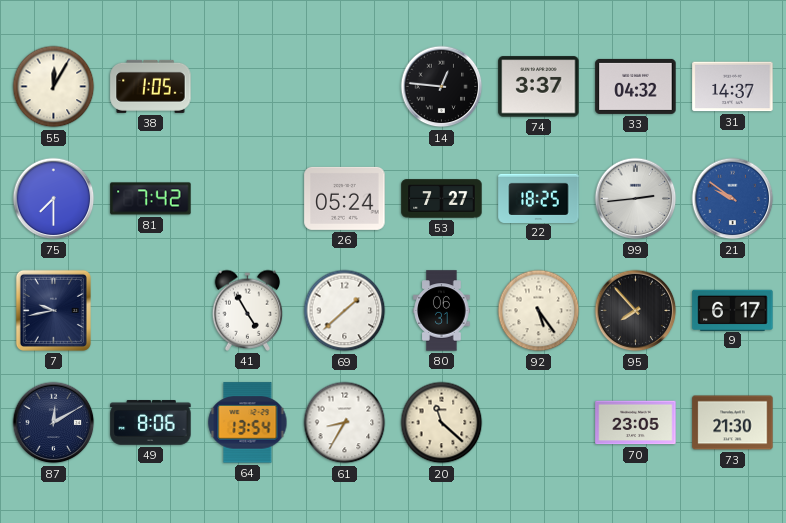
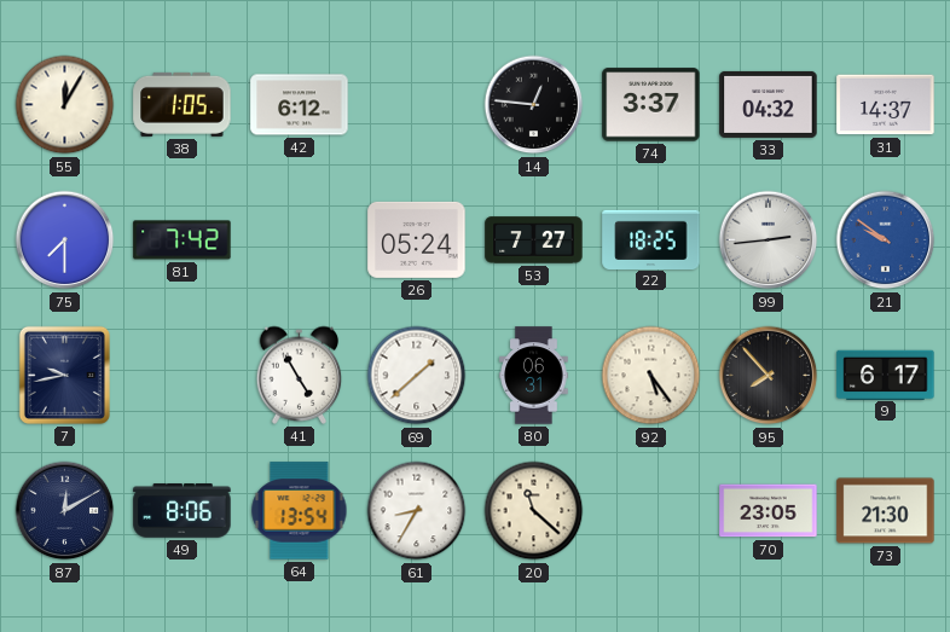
42: none -> 6:12
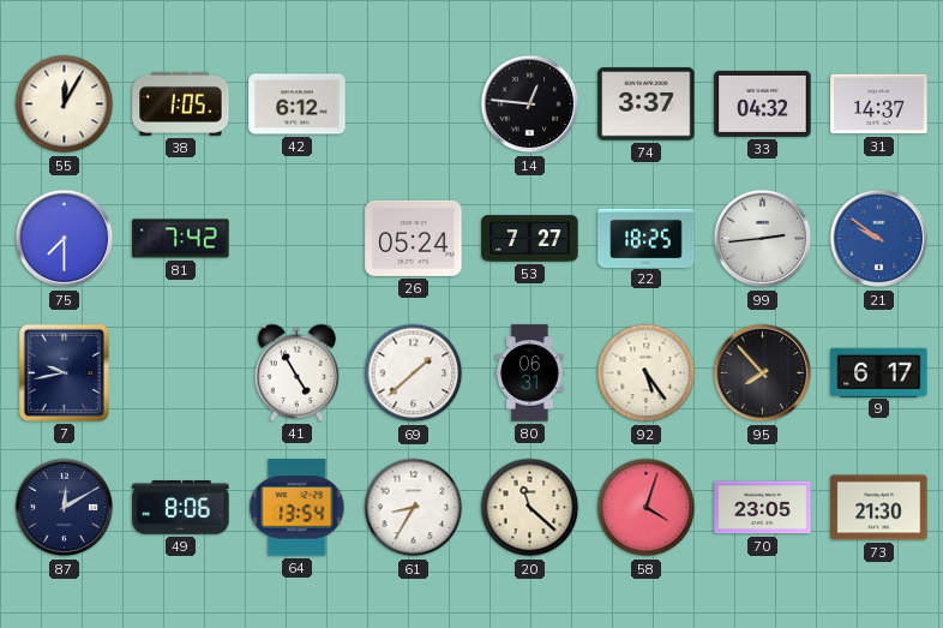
58: none -> 4:03
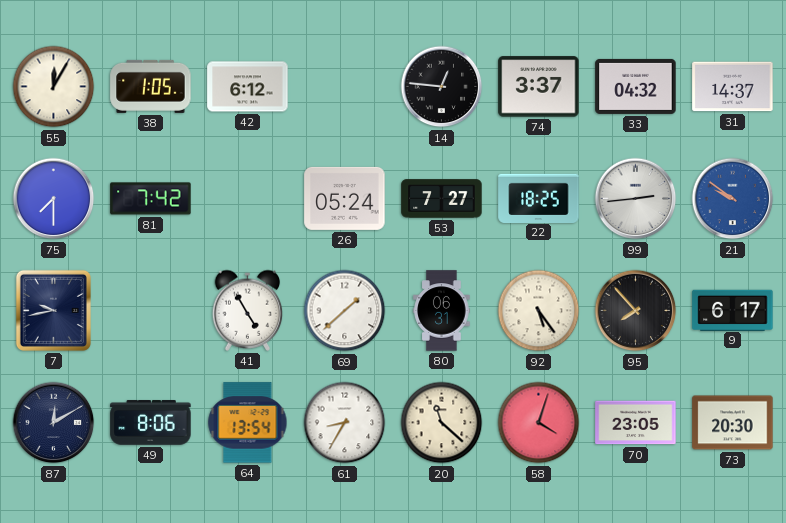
73: 21:30 -> 20:30
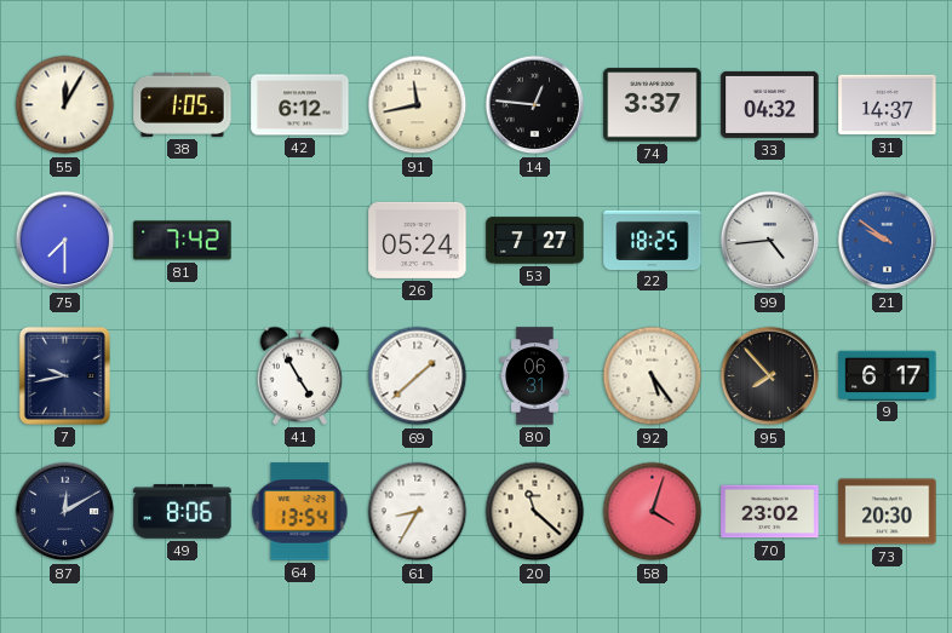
91: none -> 11:43
99: 2:44 -> 4:44
70: 23:05 -> 23:02
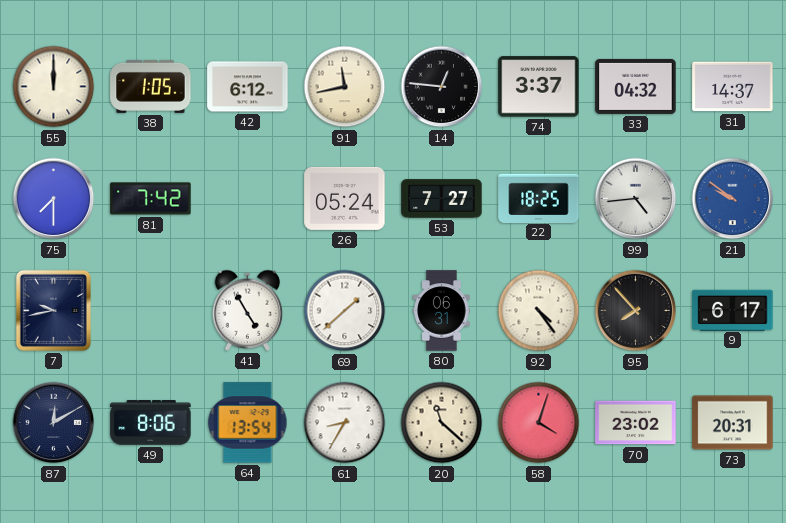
55: 12:05 -> 12:00
92: 5:24 -> 4:24
73: 20:30 -> 20:31
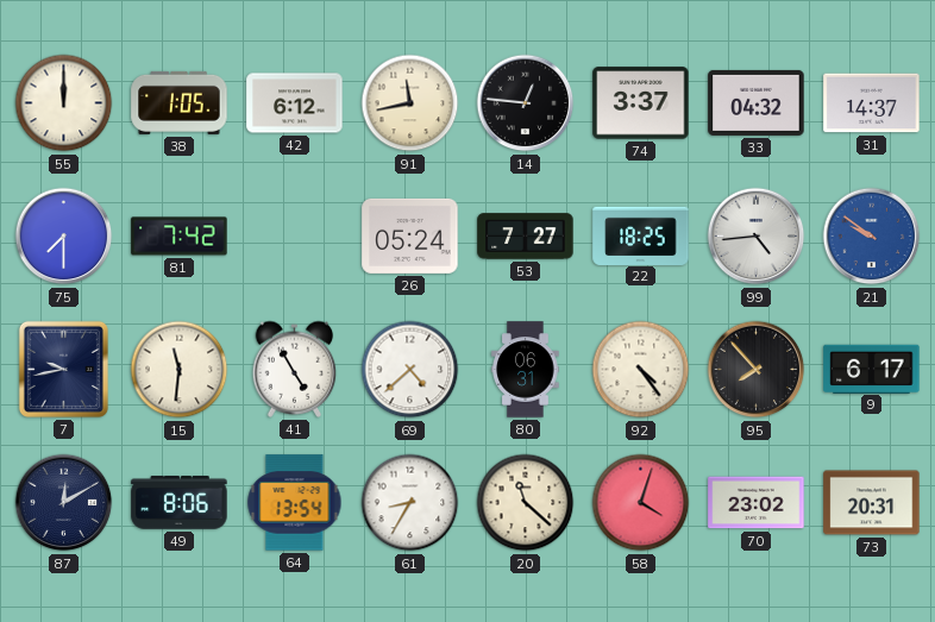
15: none -> 11:31
69: 1:38 -> 4:38
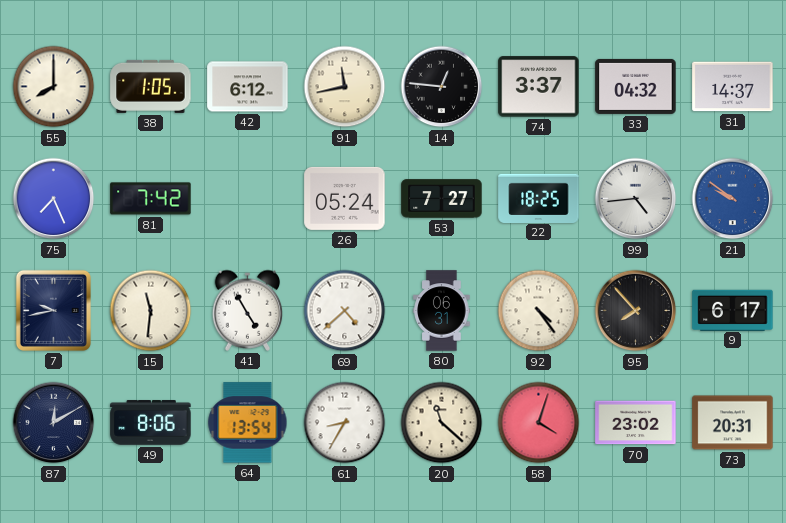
55: 12:00 -> 8:00
75: 7:30 -> 7:26
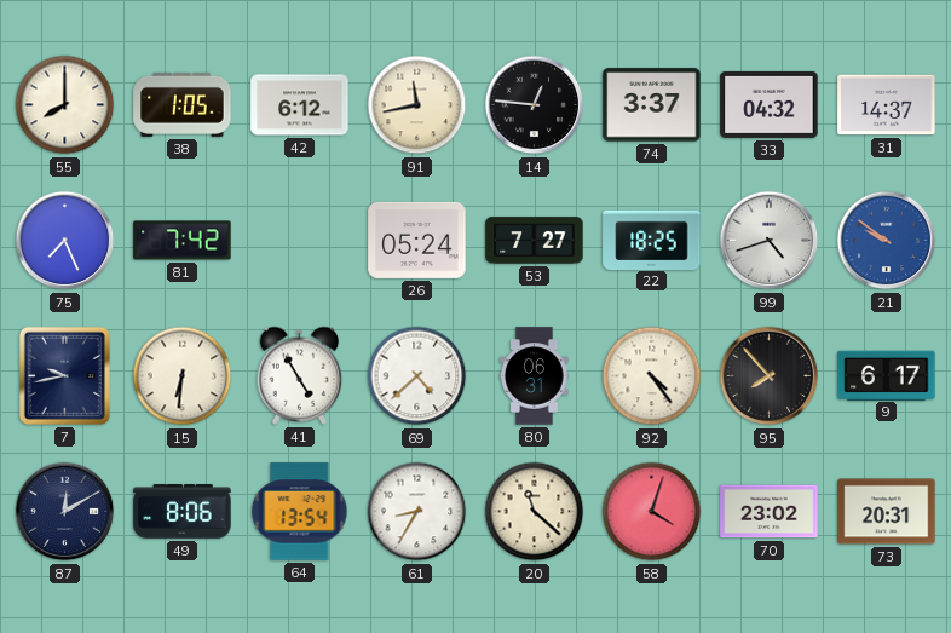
99: 4:44 -> 4:42
15: 11:31 -> 6:31
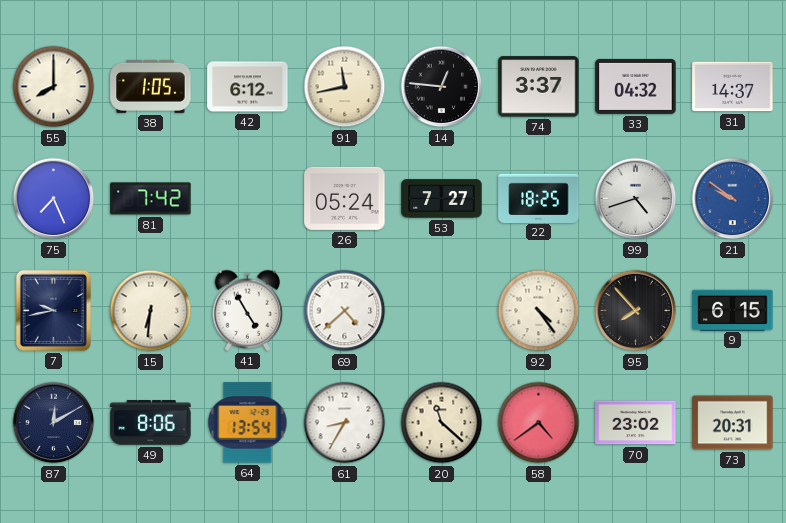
80: 06:31 -> none
9: 6:17 -> 6:15
58: 4:03 -> 4:39
